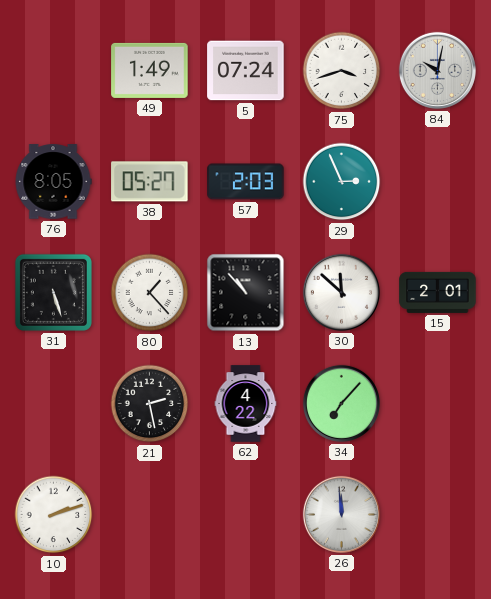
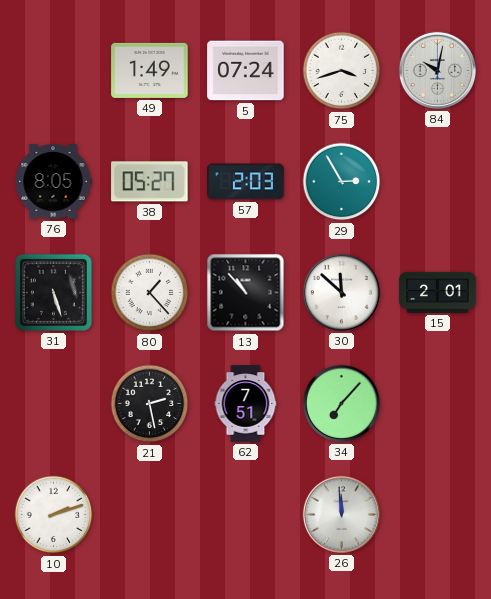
29: 2:56 -> 2:55
62: 4:22 -> 7:51
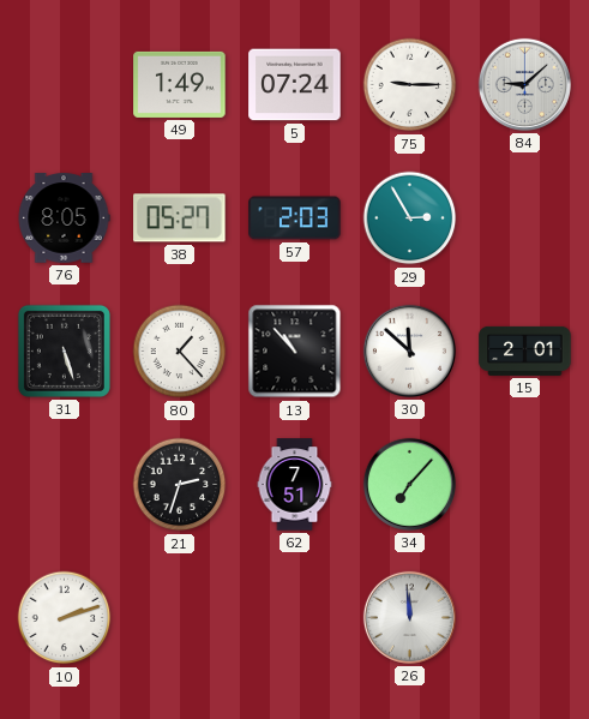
75: 3:42 -> 9:15
84: 10:02 -> 9:08
21: 2:28 -> 2:33
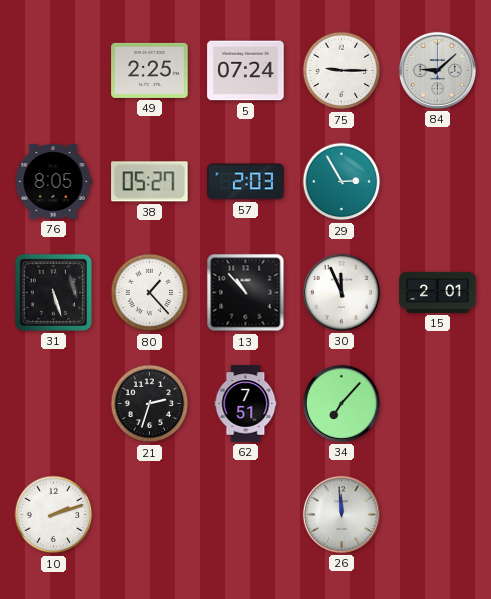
49: 1:49 -> 2:25
30: 11:52 -> 11:56
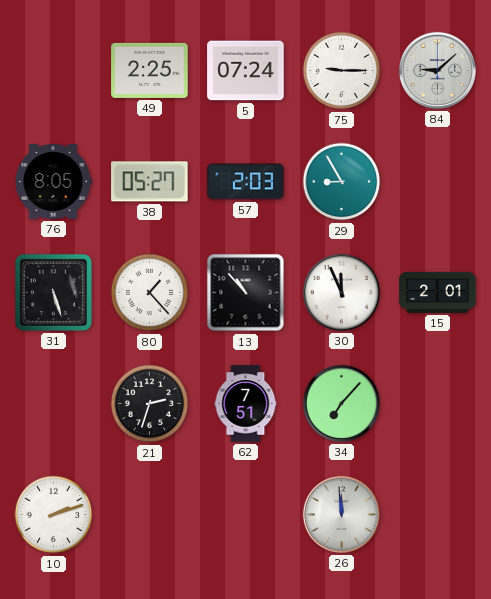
29: 2:55 -> 8:55
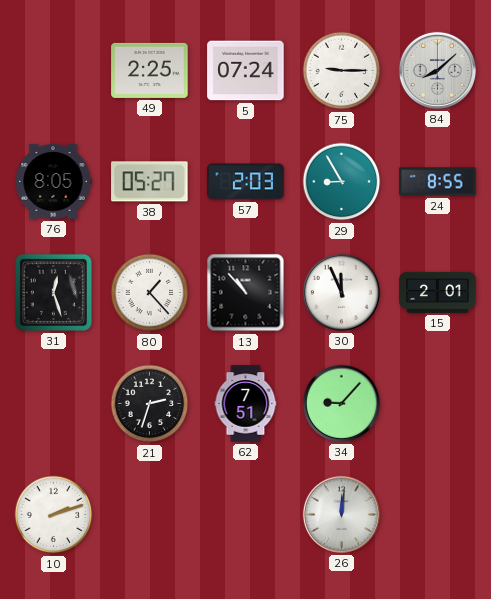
84: 9:08 -> 8:08
24: none -> 8:55
31: 5:27 -> 12:27
34: 7:07 -> 9:07
26: 11:59 -> 12:01
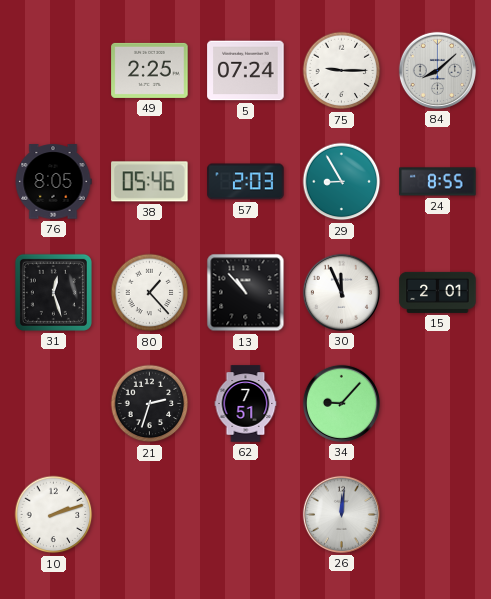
38: 05:27 -> 05:46
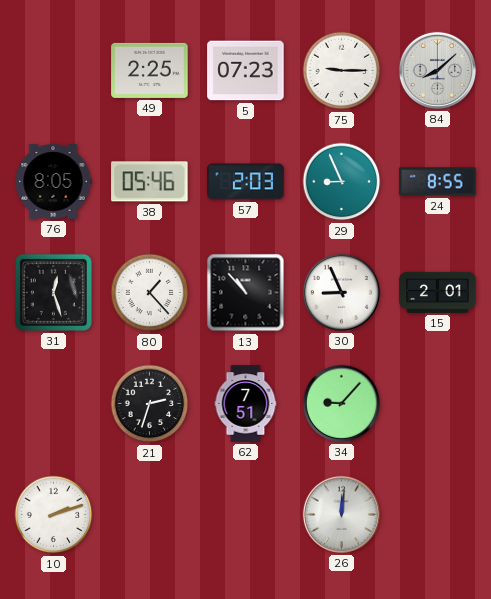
5: 07:24 -> 07:23
29: 8:55 -> 8:56
30: 11:56 -> 8:56
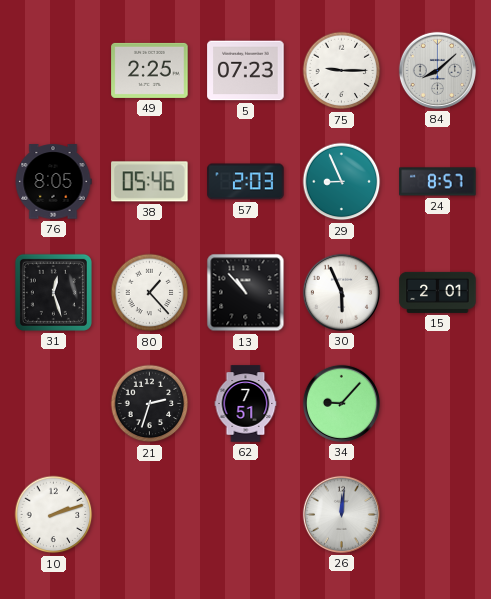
24: 8:55 -> 8:57
30: 8:56 -> 5:56
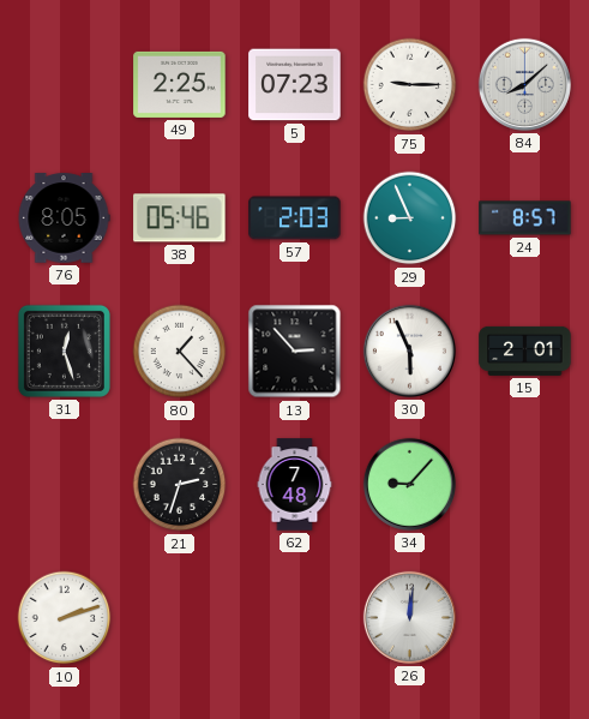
13: 10:53 -> 2:53
62: 7:51 -> 7:48
